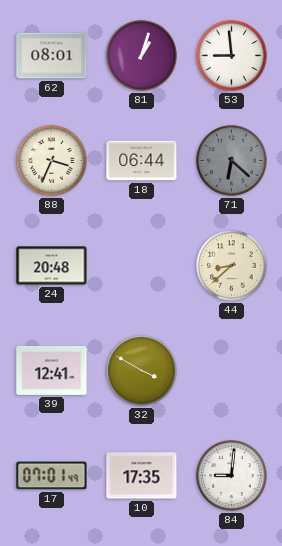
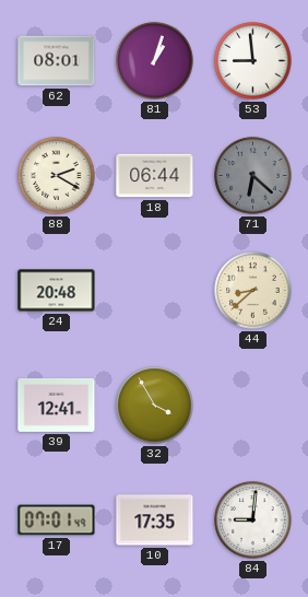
88: 3:34 -> 2:20
32: 3:50 -> 3:55
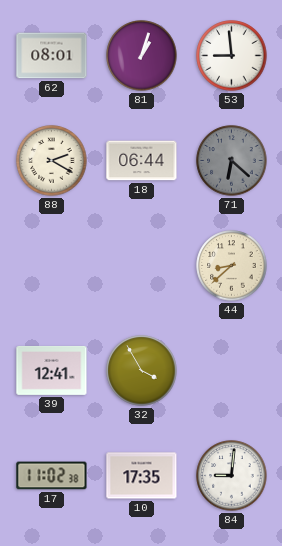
24: 20:48 -> none
17: 07:01 -> 11:02
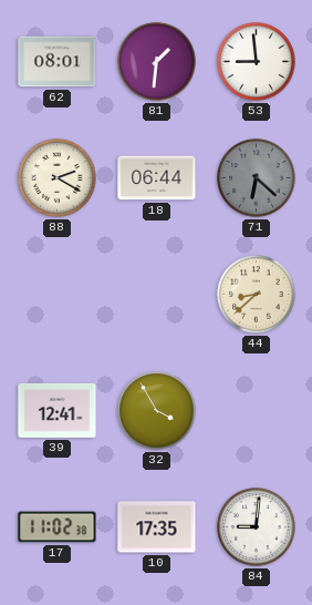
81: 1:03 -> 1:31
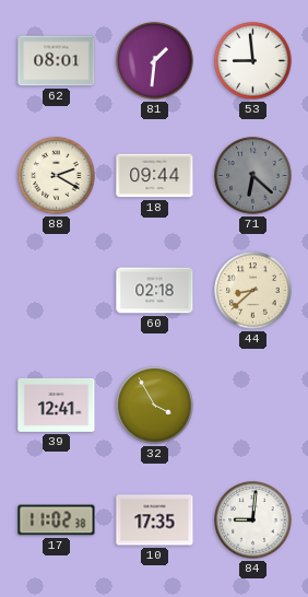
18: 06:44 -> 09:44
60: none -> 02:18
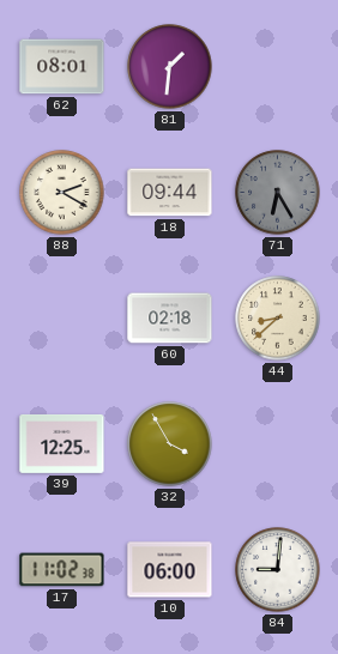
53: 8:59 -> none
71: 6:22 -> 6:25
39: 12:41 -> 12:25
10: 17:35 -> 06:00
